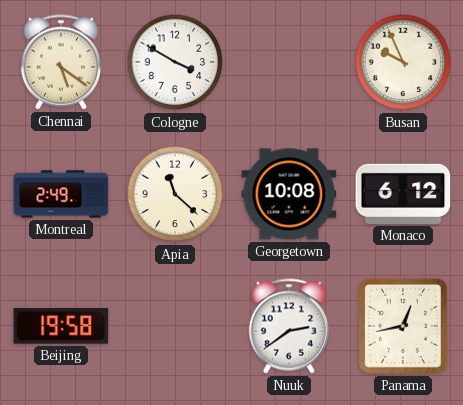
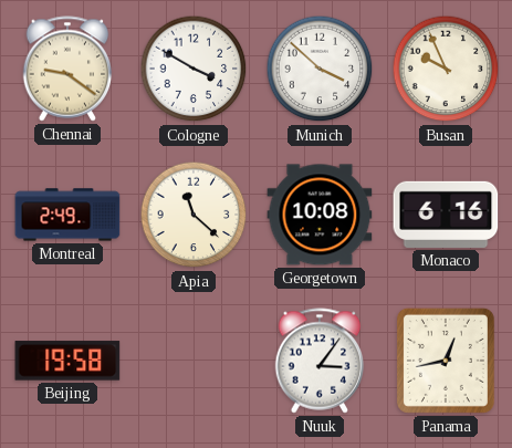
Chennai: 5:21 -> 9:21
Munich: none -> 3:52
Monaco: 6:12 -> 6:16
Nuuk: 2:39 -> 3:06
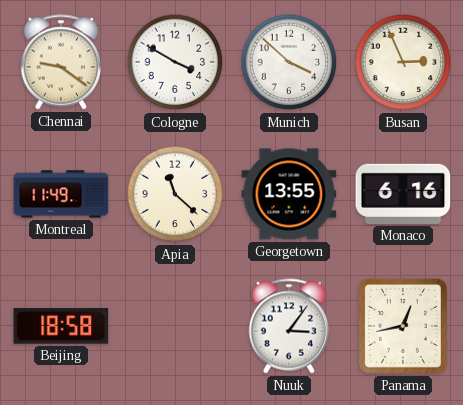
Busan: 9:56 -> 2:56
Montreal: 2:49 -> 11:49
Georgetown: 10:08 -> 13:55
Beijing: 19:58 -> 18:58
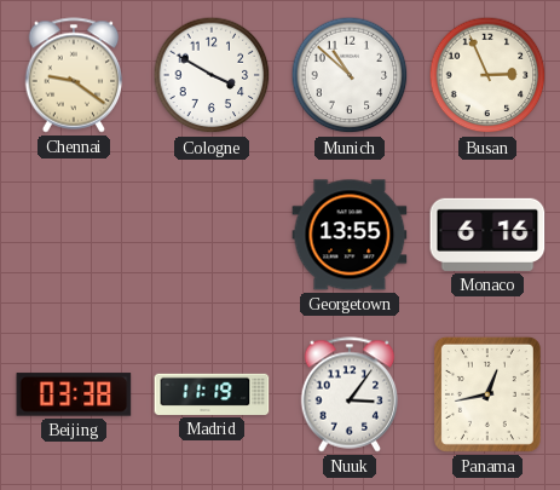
Munich: 3:52 -> 10:52
Montreal: 11:49 -> none
Apia: 11:22 -> none
Beijing: 18:58 -> 03:38
Madrid: none -> 11:19
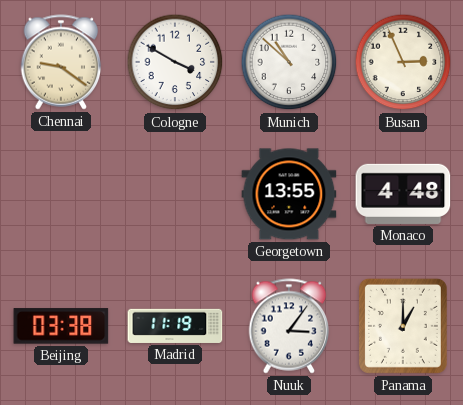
Monaco: 6:16 -> 4:48
Panama: 12:43 -> 1:00
